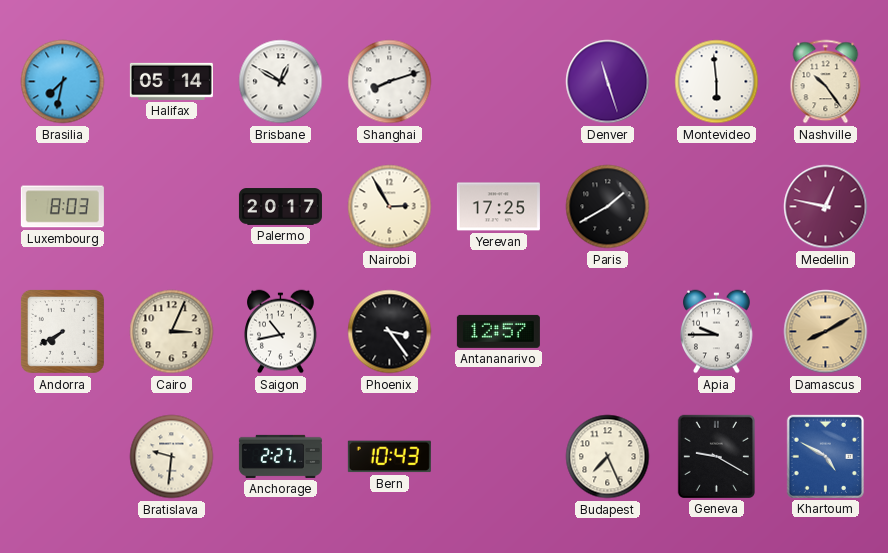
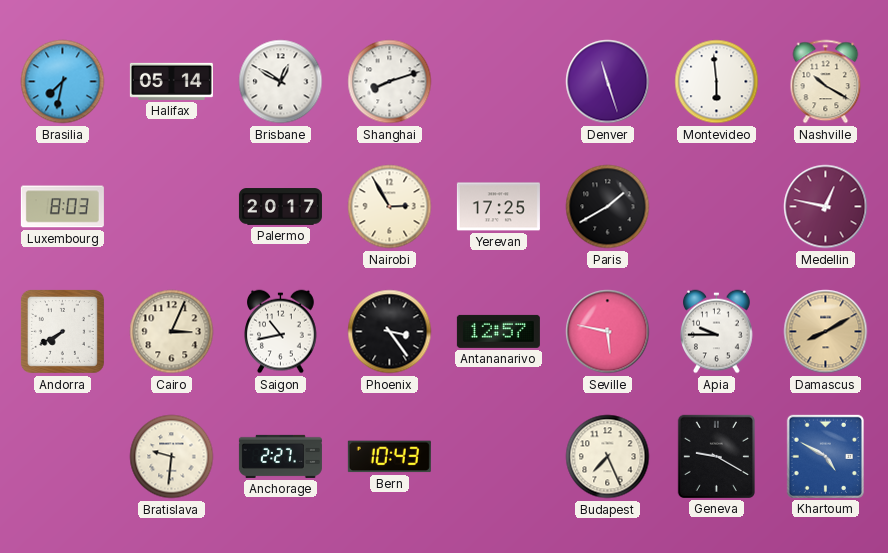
Nashville: 10:24 -> 10:20
Seville: none -> 5:47
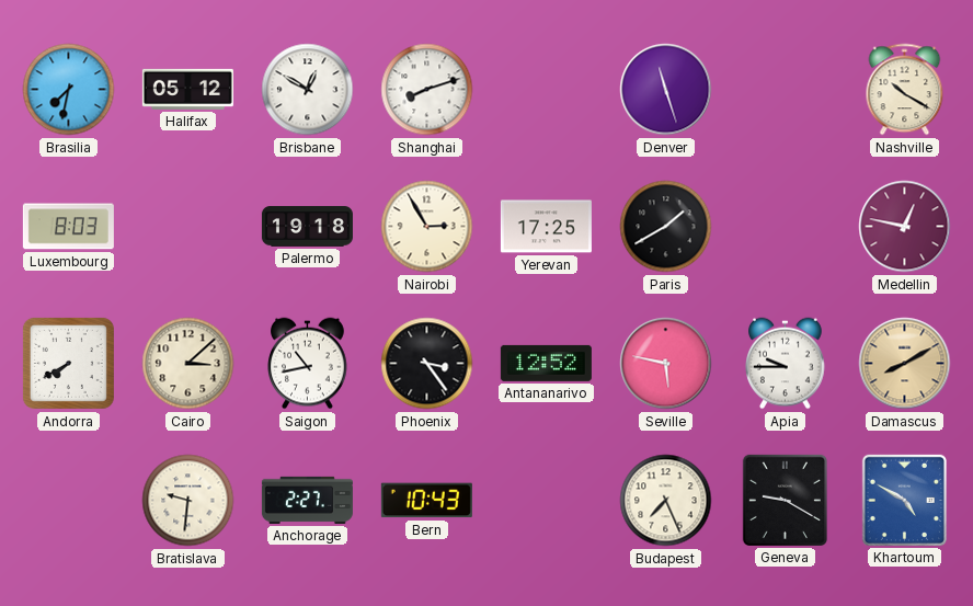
Halifax: 05:14 -> 05:12
Montevideo: 5:59 -> none
Palermo: 20:17 -> 19:18
Cairo: 3:04 -> 3:08
Antananarivo: 12:57 -> 12:52
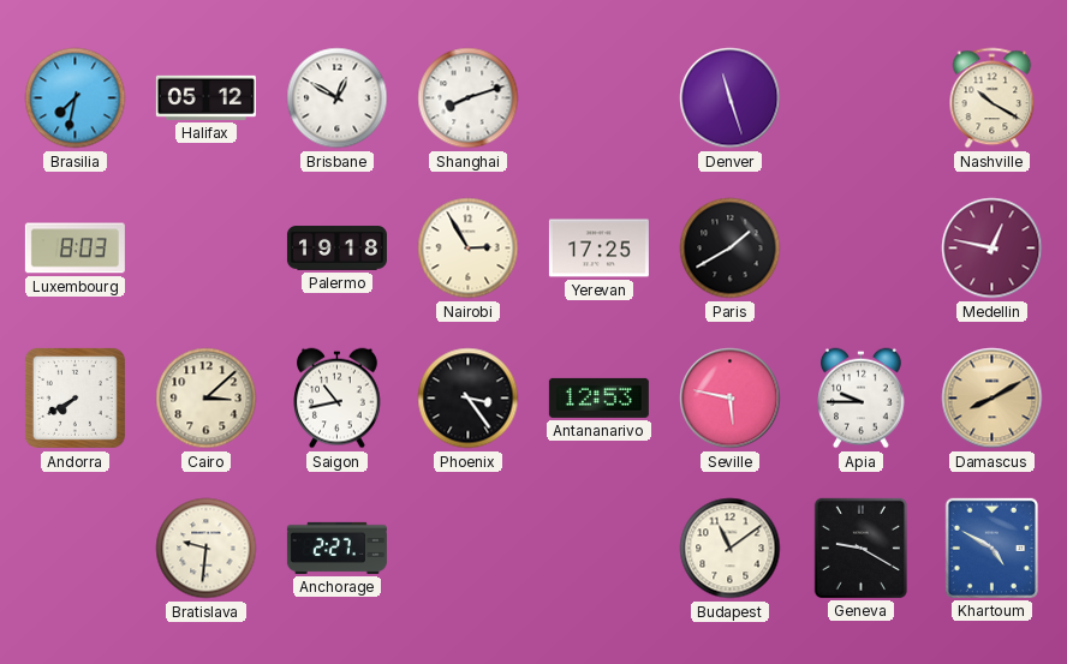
Antananarivo: 12:52 -> 12:53
Bern: 10:43 -> none
Budapest: 7:26 -> 11:09
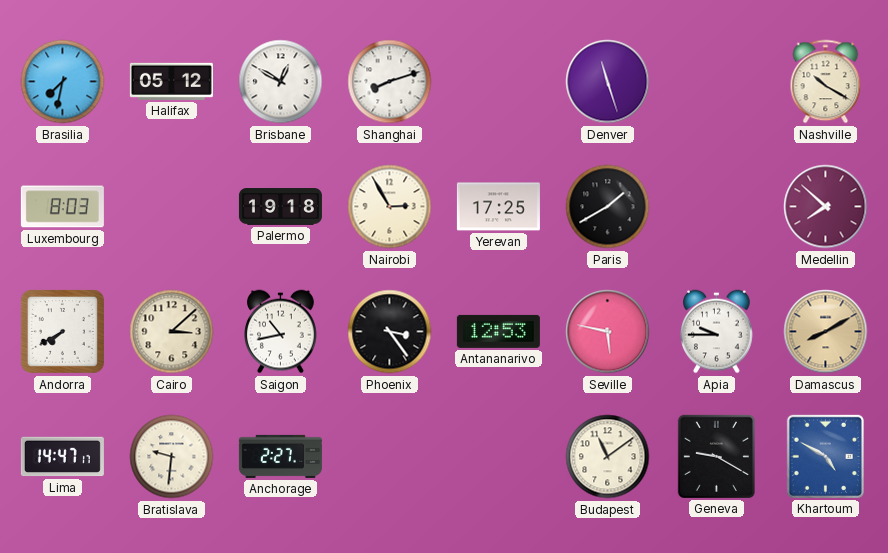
Medellin: 12:47 -> 7:52
Lima: none -> 14:47
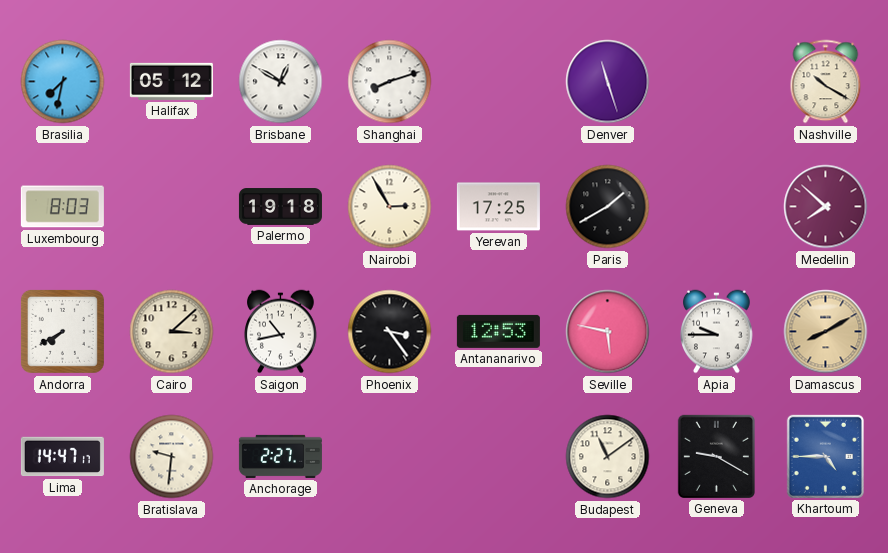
Khartoum: 4:50 -> 4:45
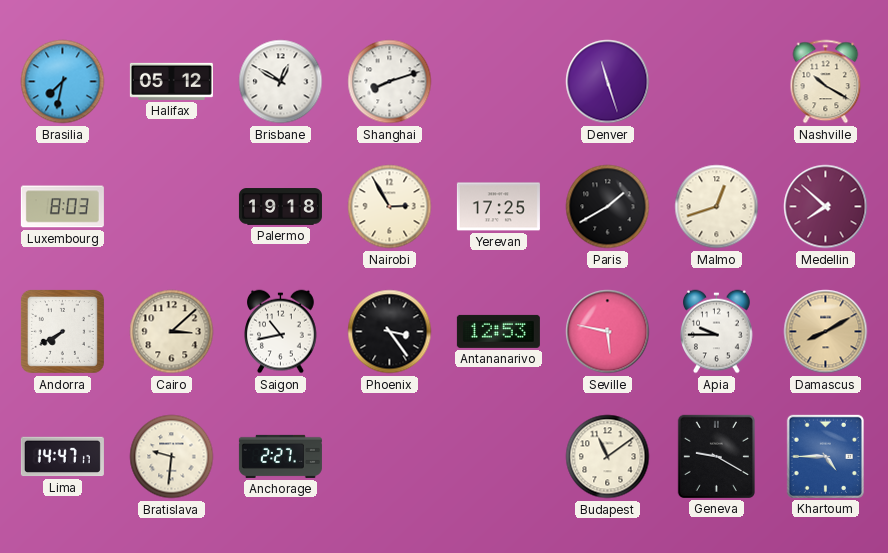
Malmo: none -> 12:42
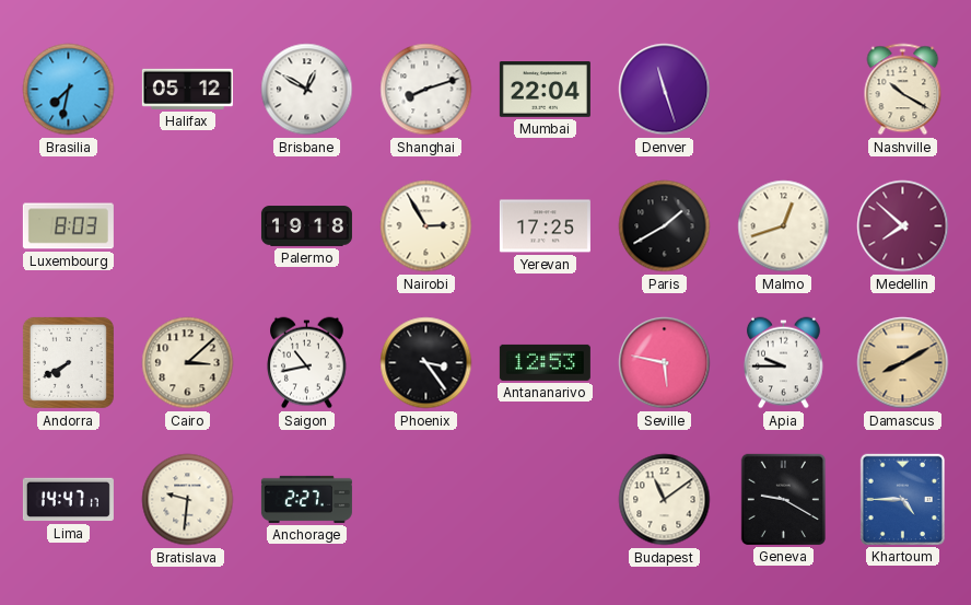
Mumbai: none -> 22:04
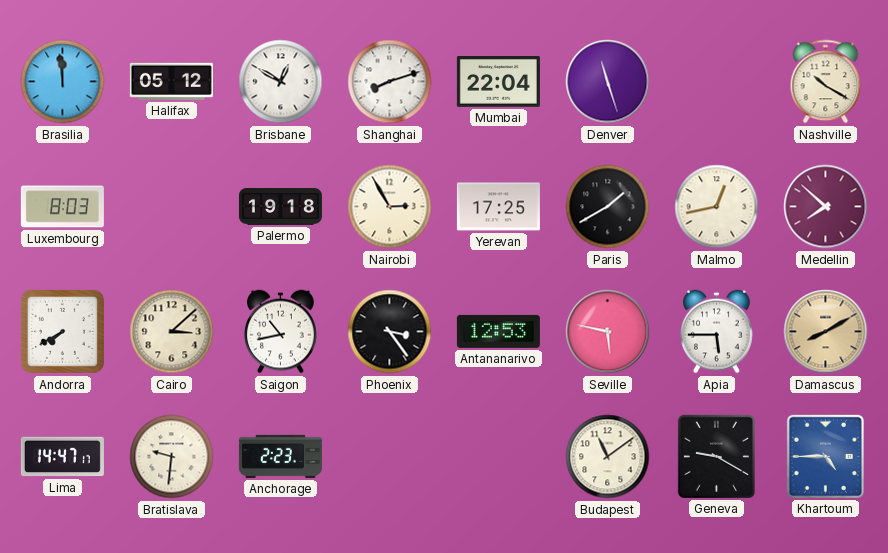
Brasilia: 7:32 -> 11:59
Malmo: 12:42 -> 12:43
Apia: 9:45 -> 5:45
Anchorage: 2:27 -> 2:23
